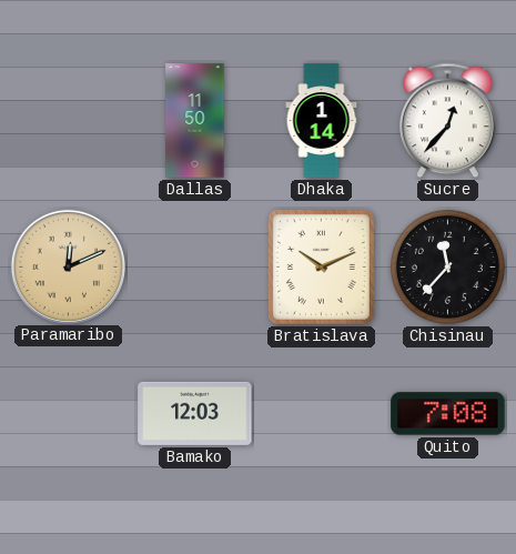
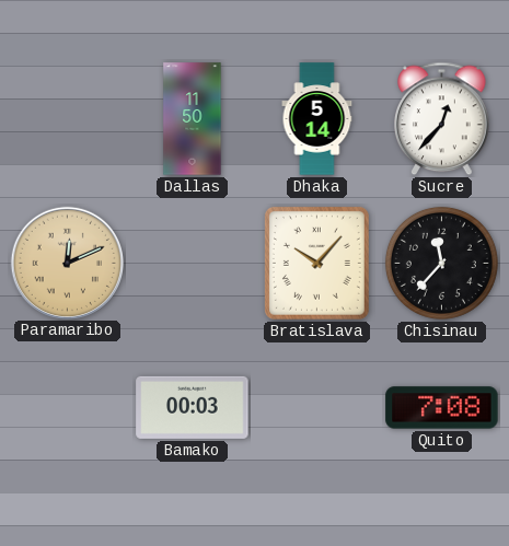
Dhaka: 1:14 -> 5:14
Bratislava: 10:11 -> 10:07
Bamako: 12:03 -> 00:03
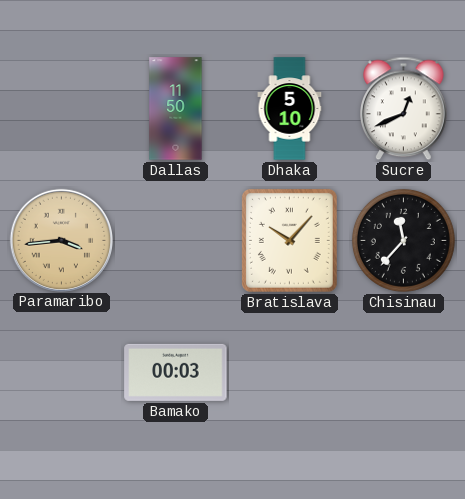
Dhaka: 5:14 -> 5:10
Sucre: 12:37 -> 12:41
Paramaribo: 12:11 -> 3:44
Quito: 7:08 -> none
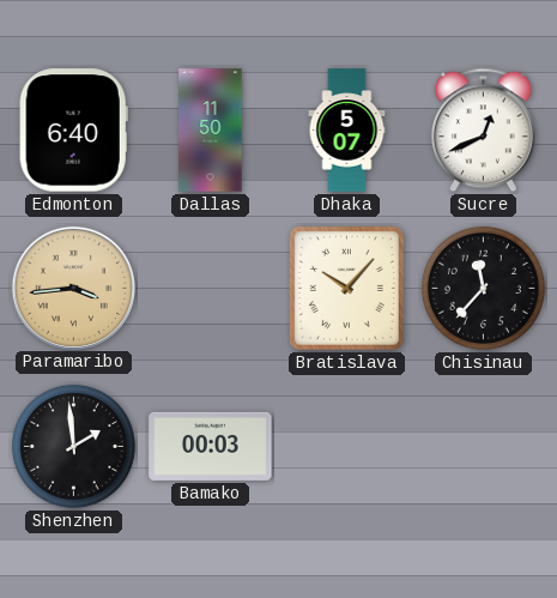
Edmonton: none -> 6:40
Dhaka: 5:10 -> 5:07
Shenzhen: none -> 1:59
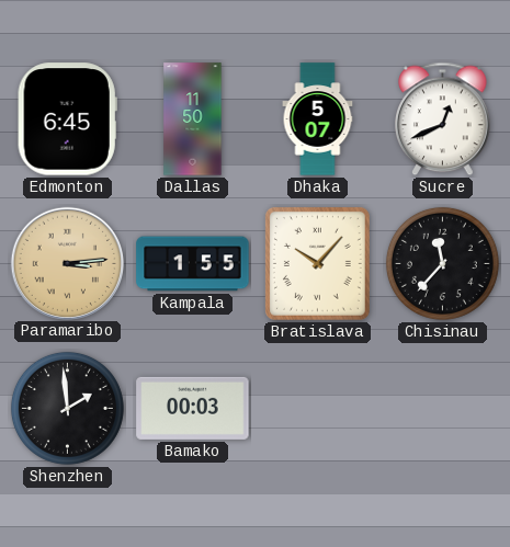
Edmonton: 6:40 -> 6:45
Paramaribo: 3:44 -> 3:14
Kampala: none -> 1:55
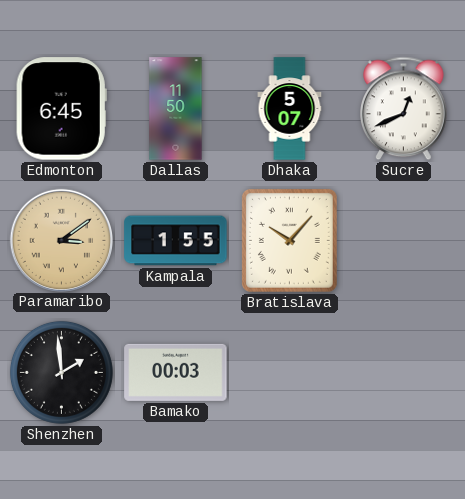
Paramaribo: 3:14 -> 3:09
Chisinau: 11:37 -> none
